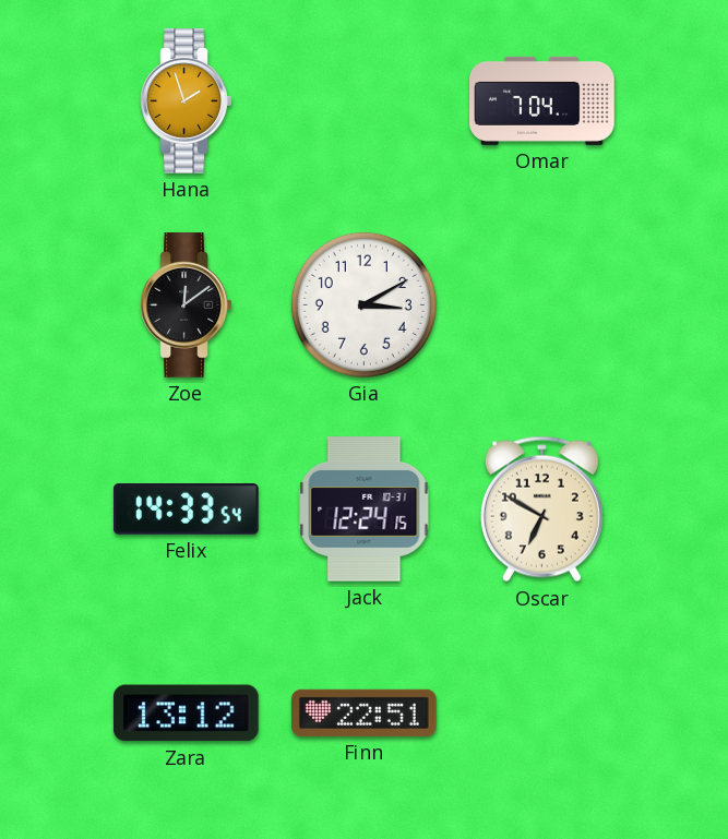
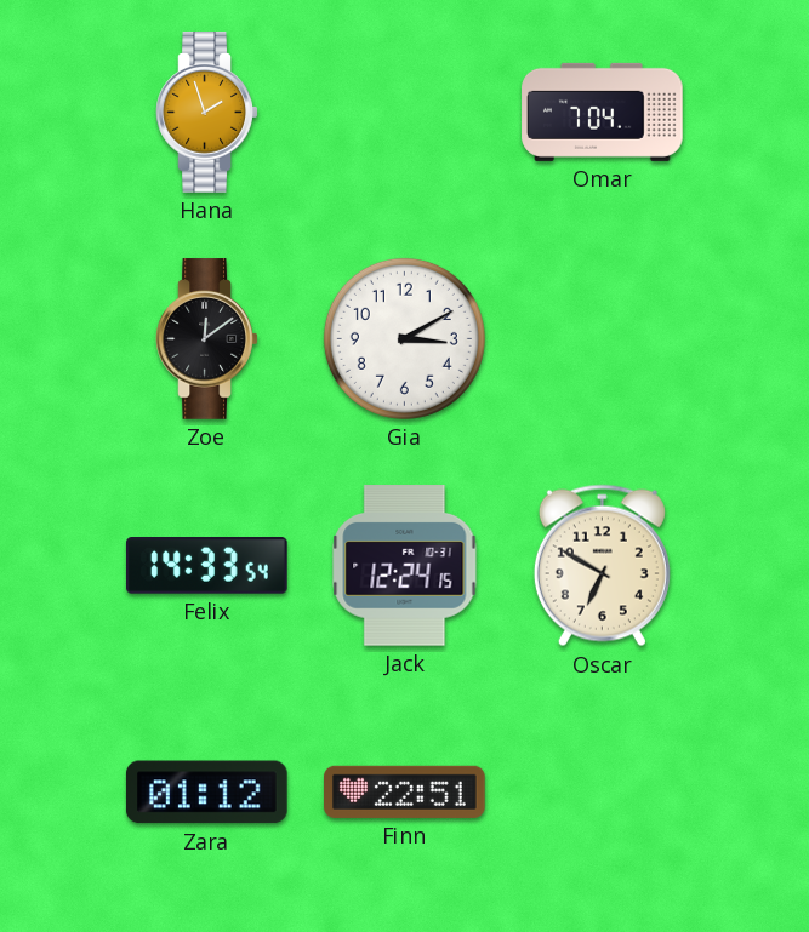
Zara: 13:12 -> 01:12
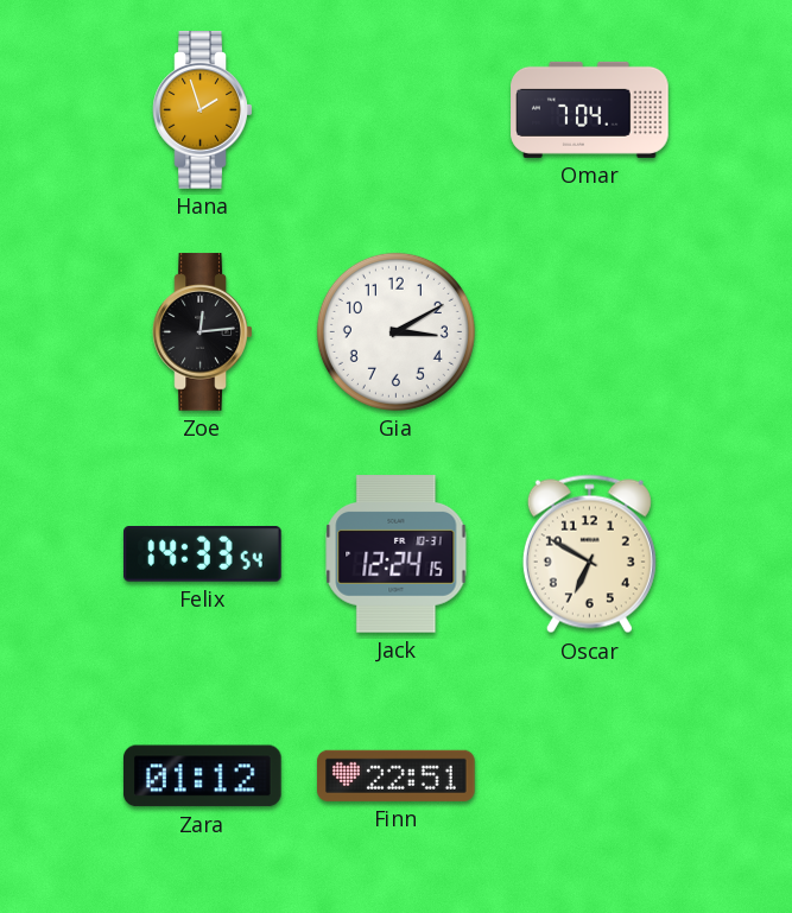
Zoe: 12:09 -> 12:14
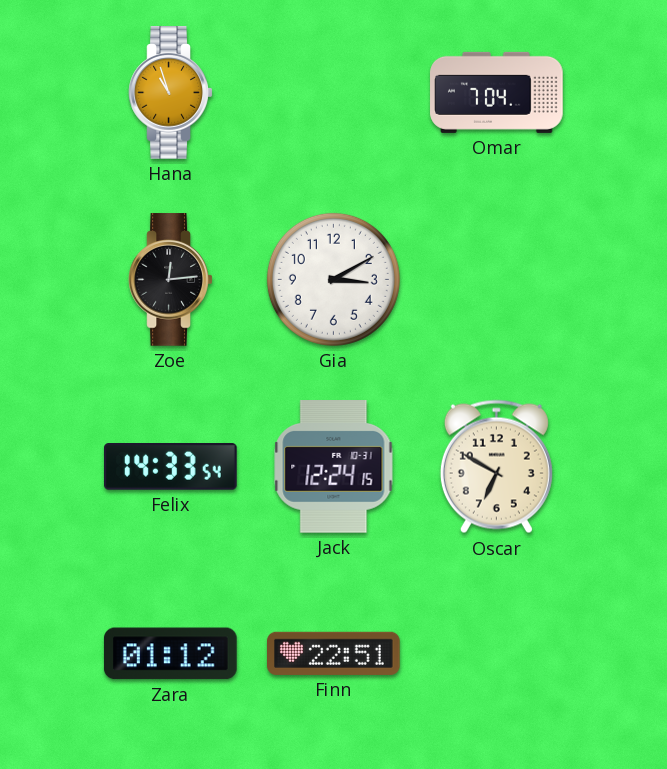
Hana: 1:57 -> 10:57
